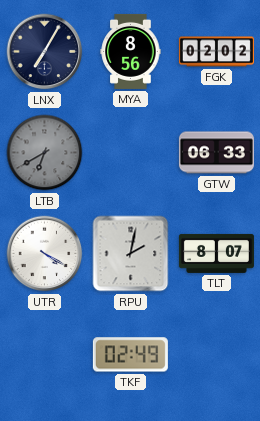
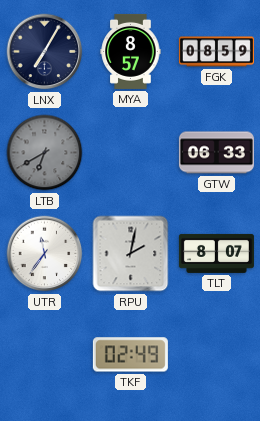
MYA: 8:56 -> 8:57
FGK: 02:02 -> 08:59
UTR: 4:20 -> 11:36
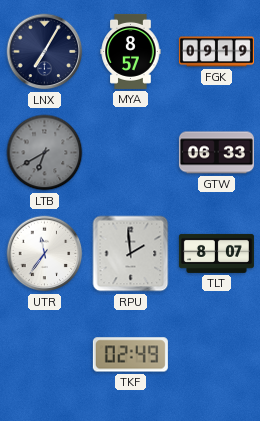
FGK: 08:59 -> 09:19
RPU: 2:02 -> 1:59
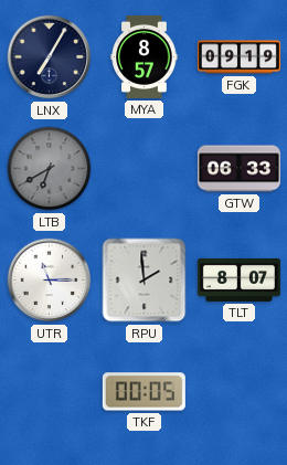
UTR: 11:36 -> 11:15
TKF: 02:49 -> 00:05
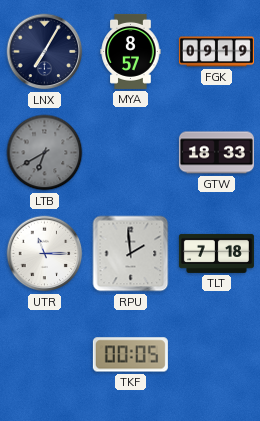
GTW: 06:33 -> 18:33
TLT: 8:07 -> 7:18
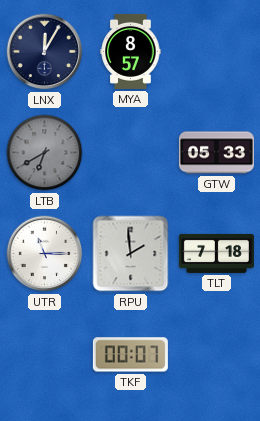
LNX: 7:05 -> 12:05
FGK: 09:19 -> none
GTW: 18:33 -> 05:33
TKF: 00:05 -> 00:07
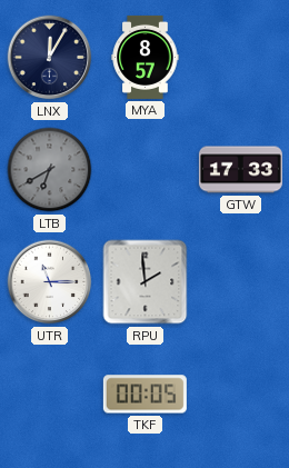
GTW: 05:33 -> 17:33
TLT: 7:18 -> none
TKF: 00:07 -> 00:05
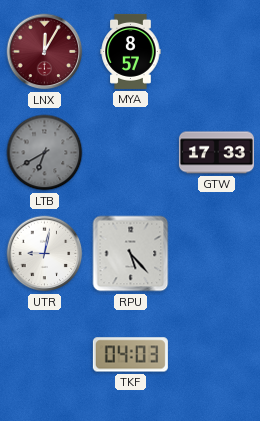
LNX dial: navy -> burgundy
UTR: 11:15 -> 9:02
RPU: 1:59 -> 5:23
TKF: 00:05 -> 04:03
